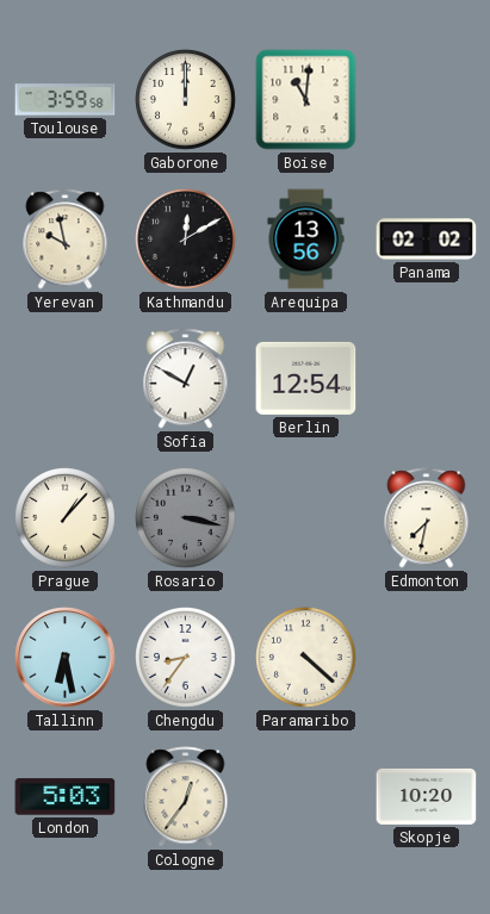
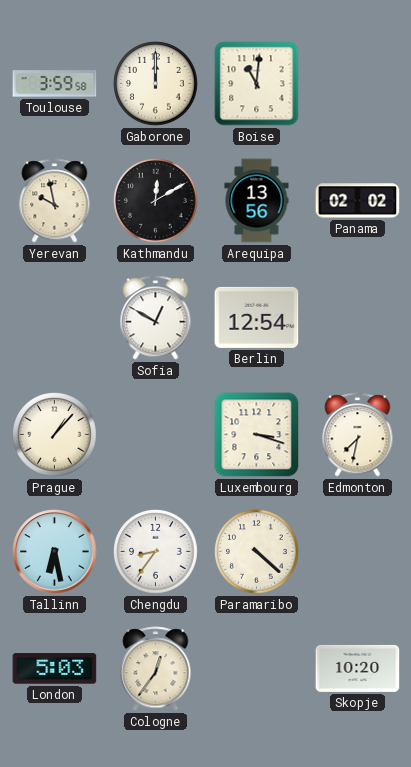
Rosario: 3:17 -> none
Luxembourg: none -> 3:18
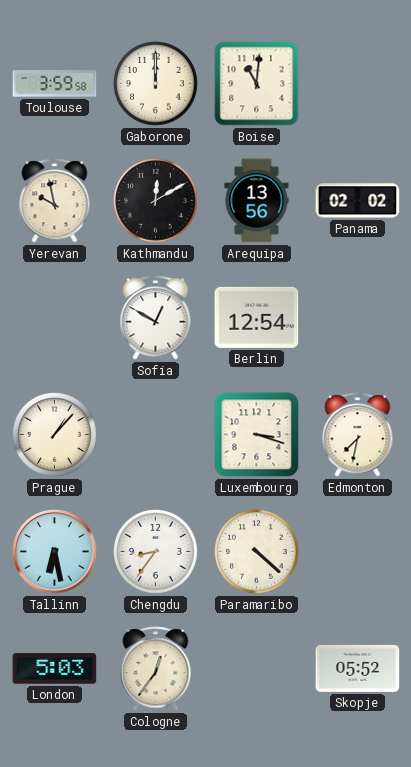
Skopje: 10:20 -> 05:52
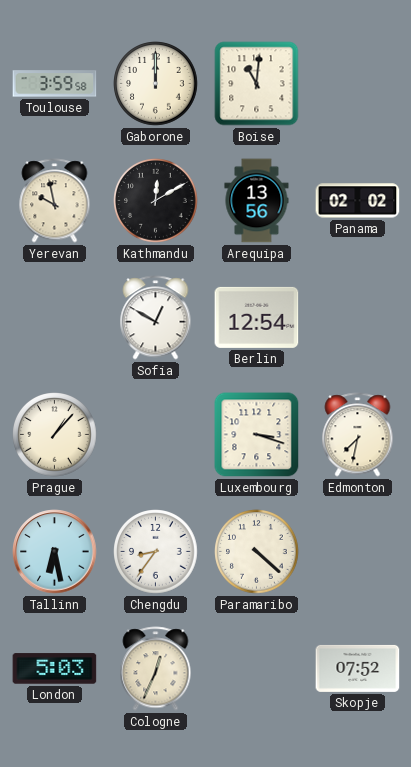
Cologne: 12:36 -> 12:34
Skopje: 05:52 -> 07:52
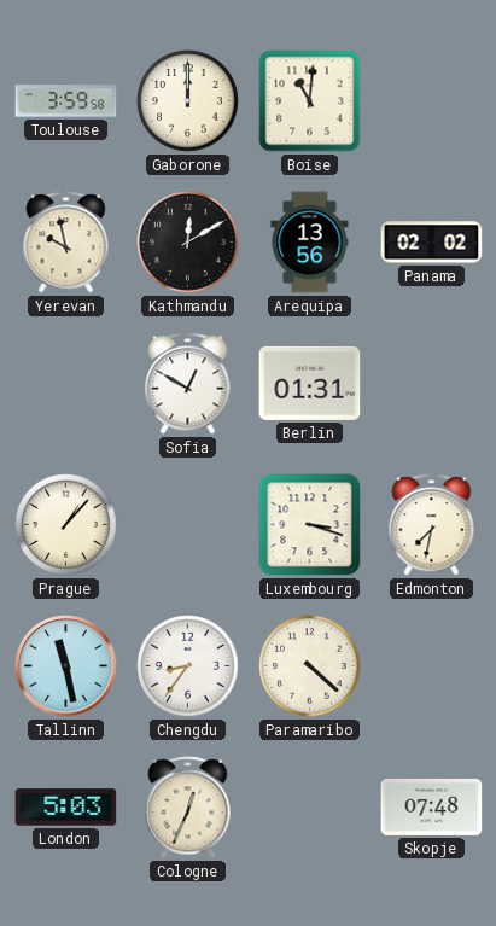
Berlin: 12:54 -> 01:31
Tallinn: 6:28 -> 11:28
Skopje: 07:52 -> 07:48
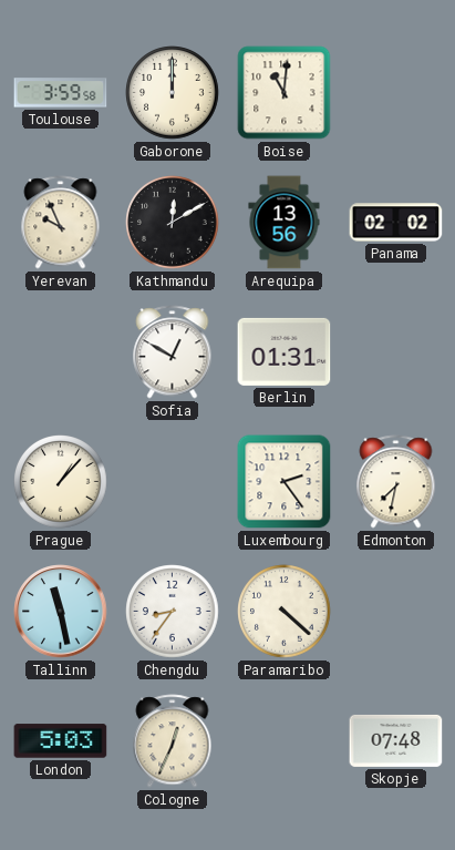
Yerevan: 9:58 -> 9:56
Luxembourg: 3:18 -> 2:24
